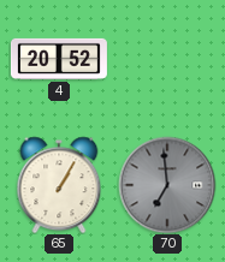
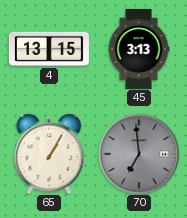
4: 20:52 -> 13:15
45: none -> 3:13
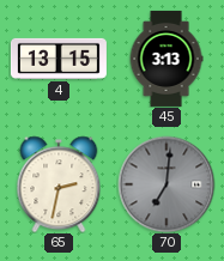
65: 1:05 -> 2:32
70: 6:59 -> 7:01
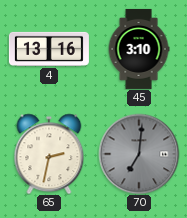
4: 13:15 -> 13:16
45: 3:13 -> 3:10
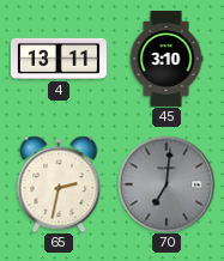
4: 13:16 -> 13:11
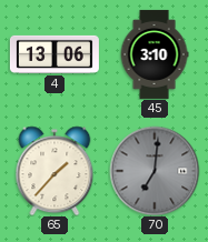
4: 13:11 -> 13:06
65: 2:32 -> 1:37
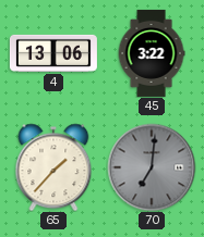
45: 3:10 -> 3:22
